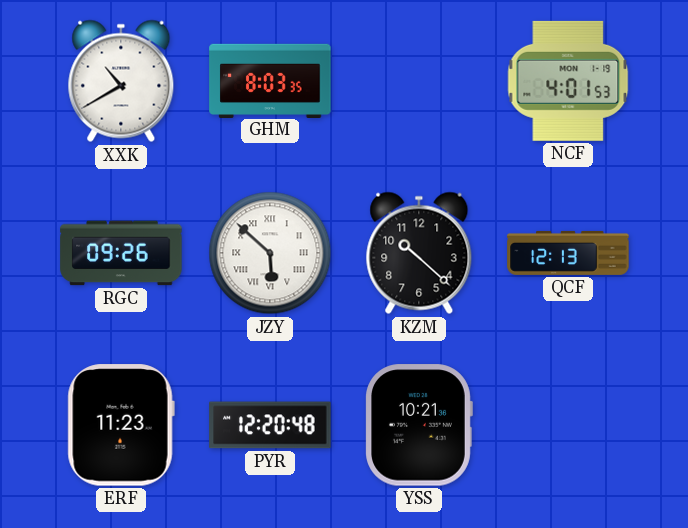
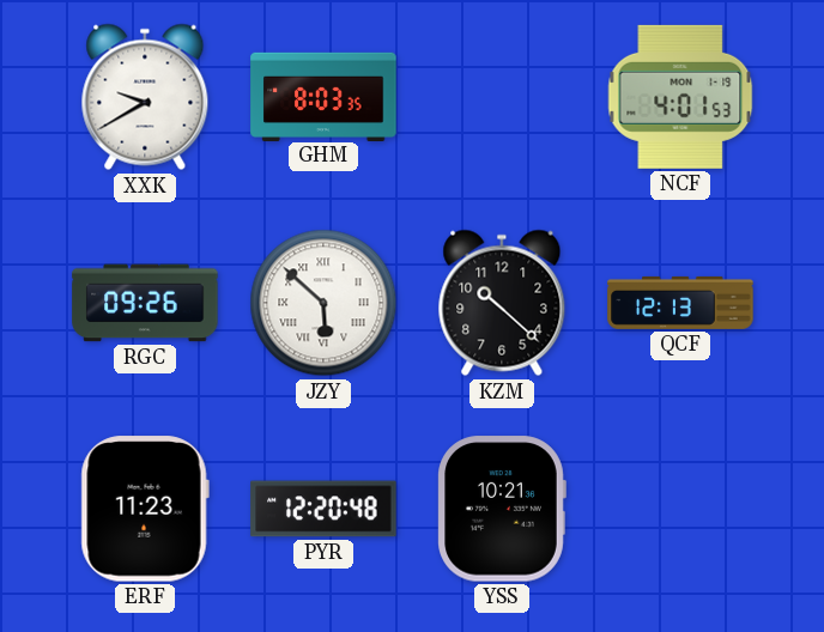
XXK: 10:40 -> 9:40
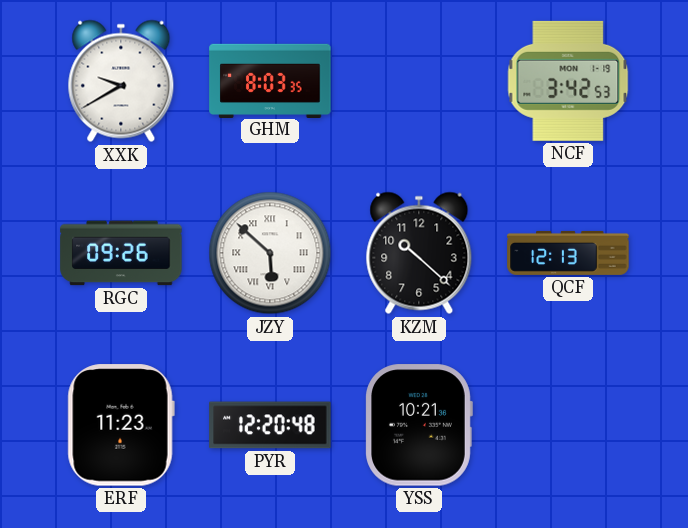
NCF: 4:01 -> 3:42
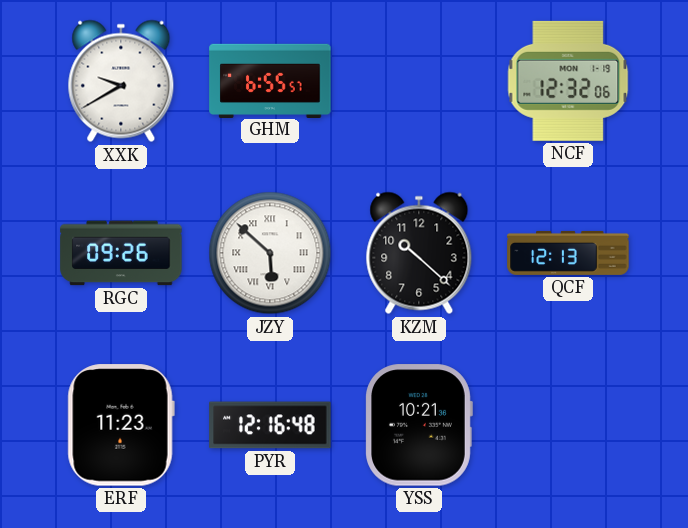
GHM: 8:03 -> 6:55
NCF: 3:42 -> 12:32
PYR: 12:20 -> 12:16
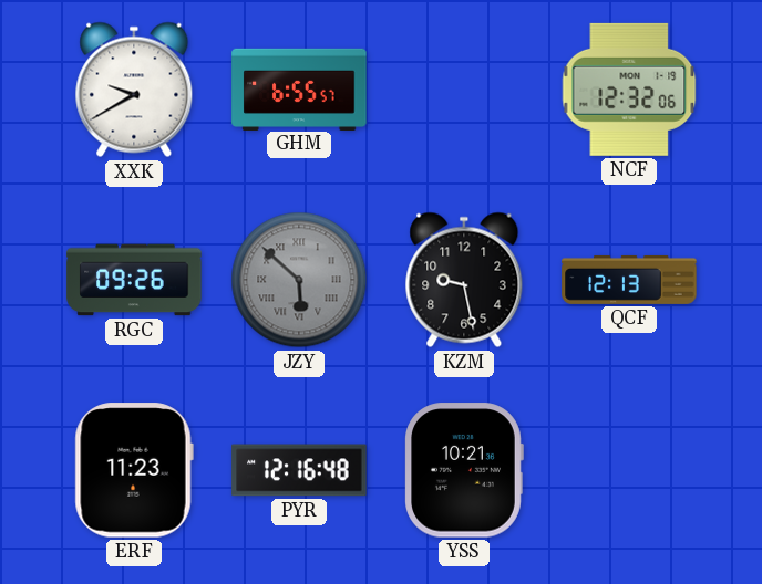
JZY dial: white -> grey
KZM: 10:22 -> 9:28
